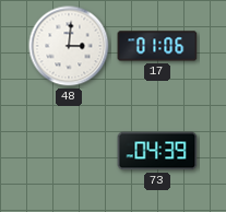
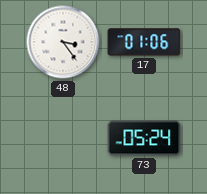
48: 3:01 -> 3:24
73: 04:39 -> 05:24
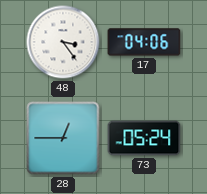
17: 01:06 -> 04:06
28: none -> 12:45
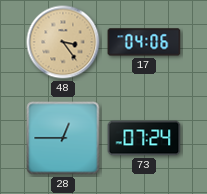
48 dial: white -> champagne
73: 05:24 -> 07:24
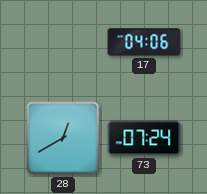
48: 3:24 -> none
28: 12:45 -> 12:40
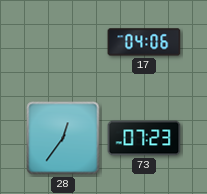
28: 12:40 -> 12:36
73: 07:24 -> 07:23
